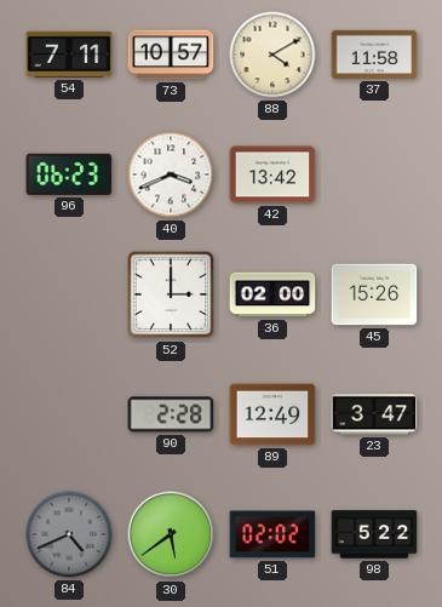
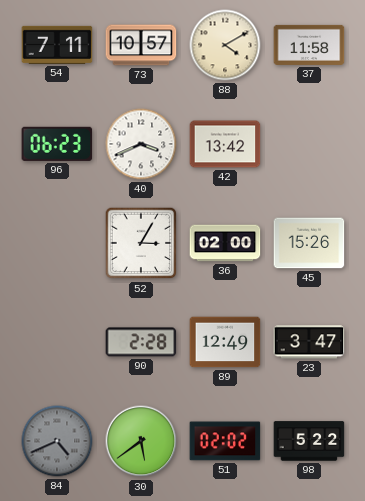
52: 3:00 -> 3:05
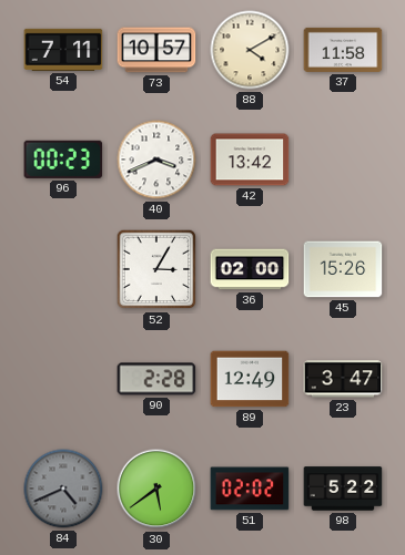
96: 06:23 -> 00:23
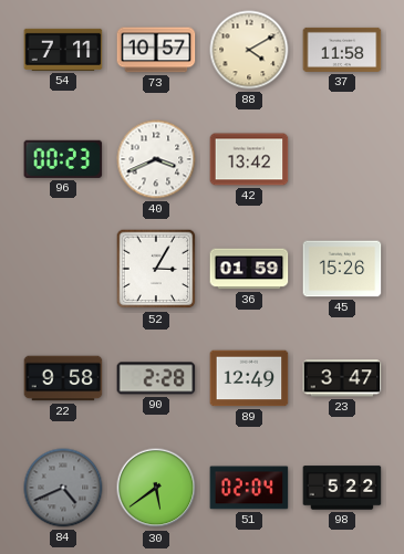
36: 02:00 -> 01:59
22: none -> 9:58
51: 02:02 -> 02:04
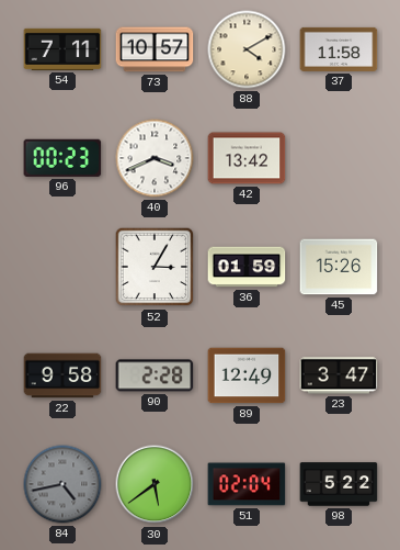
84: 4:41 -> 4:43
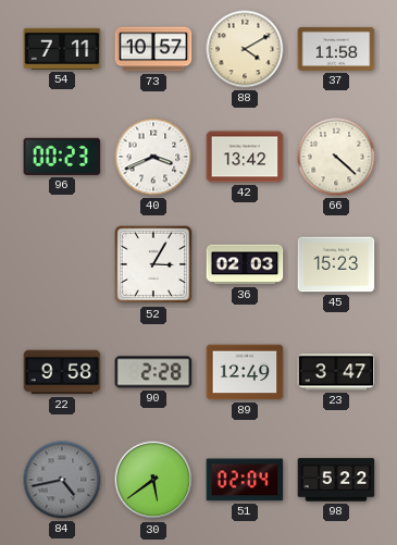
66: none -> 4:22
36: 01:59 -> 02:03
45: 15:26 -> 15:23
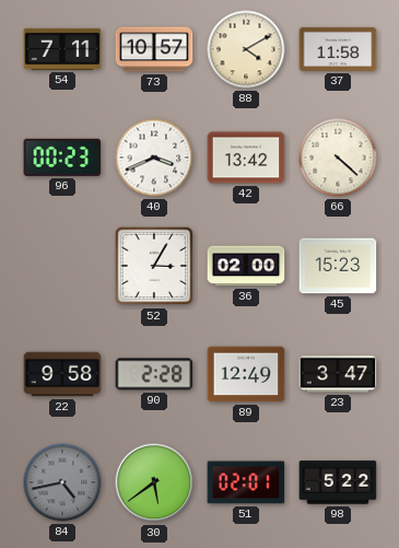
36: 02:03 -> 02:00
51: 02:04 -> 02:01
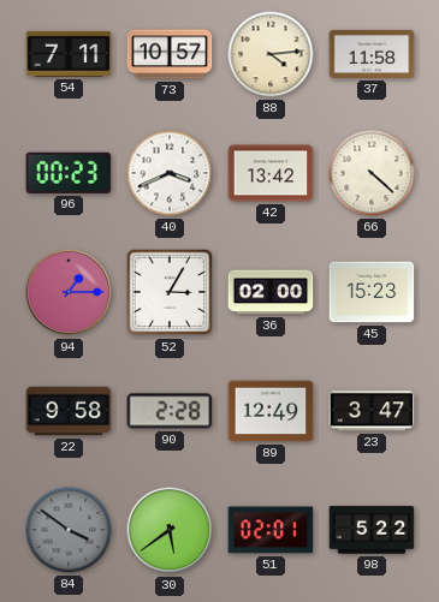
88: 4:10 -> 4:14
94: none -> 1:15
84: 4:43 -> 3:51
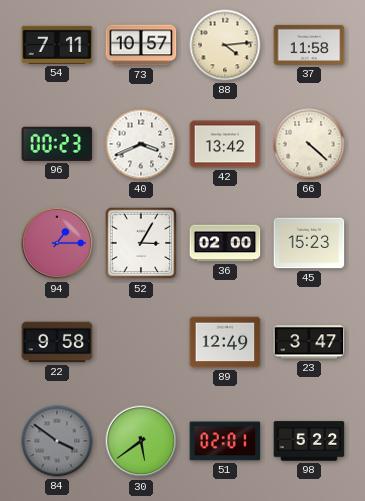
90: 2:28 -> none
